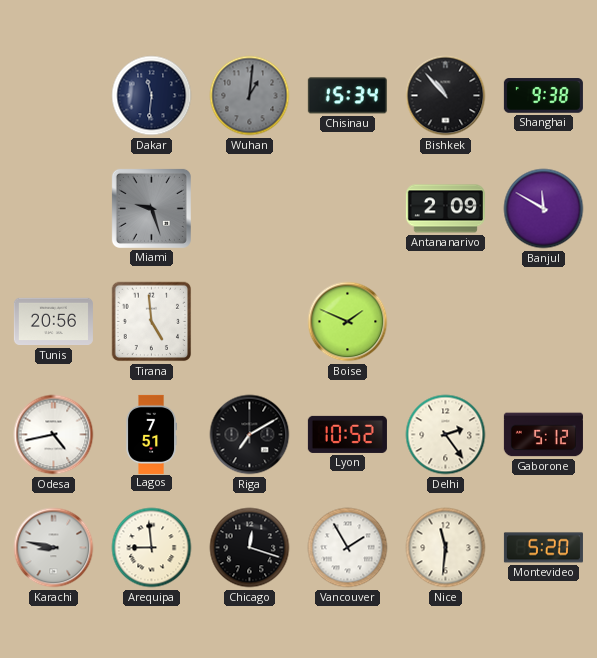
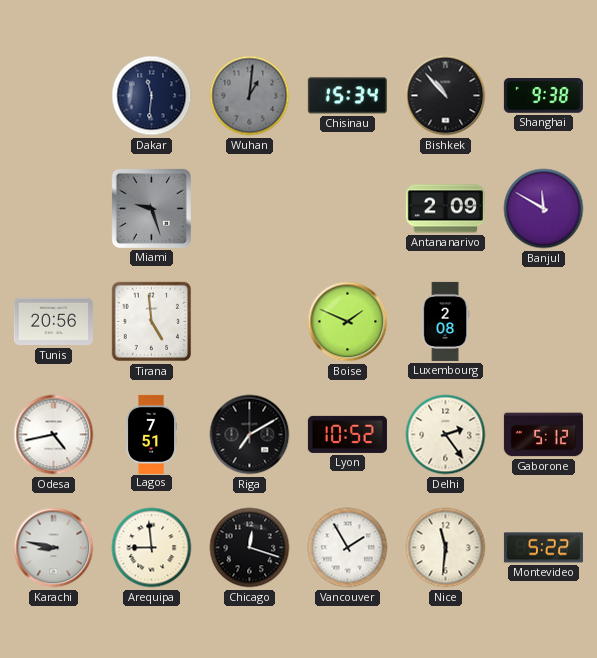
Luxembourg: none -> 2:08
Montevideo: 5:20 -> 5:22
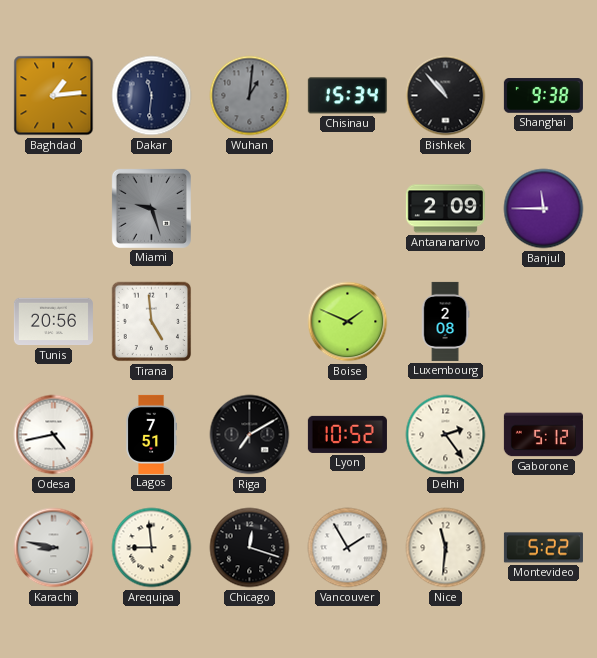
Baghdad: none -> 1:14
Banjul: 11:50 -> 11:45
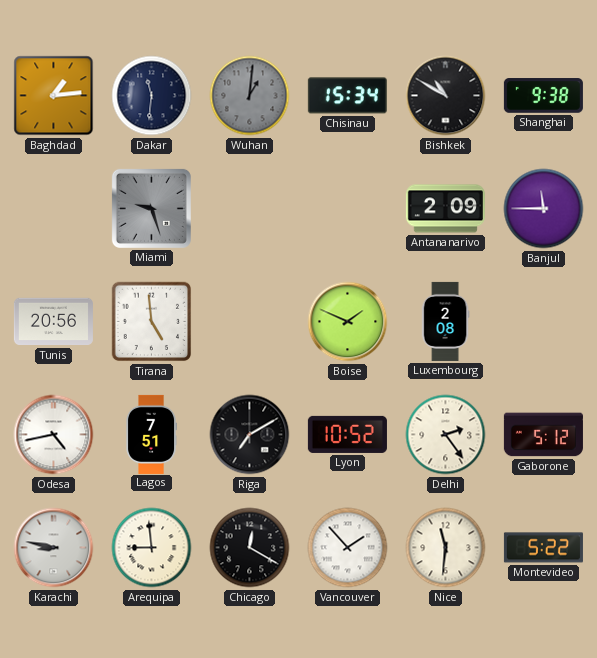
Bishkek: 10:53 -> 10:50
Chicago: 12:18 -> 12:20
Vancouver: 1:55 -> 1:53
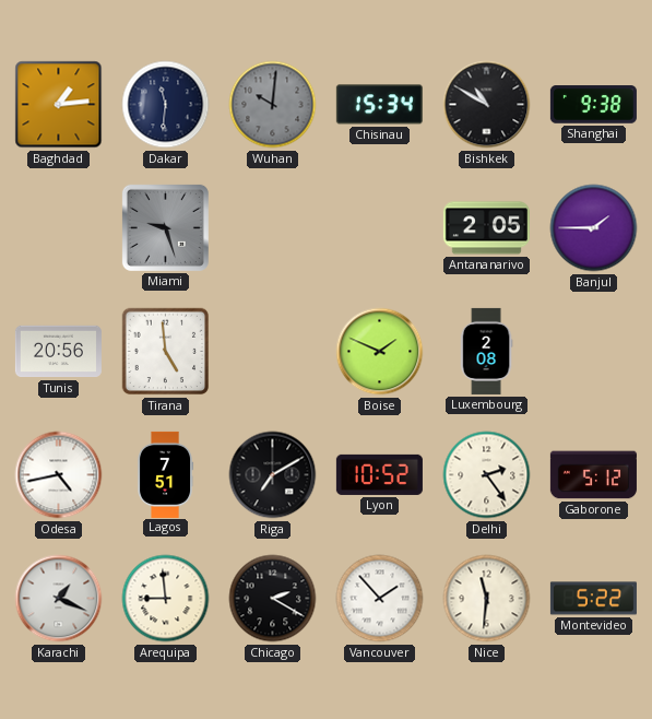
Wuhan: 1:01 -> 10:01
Antananarivo: 2:09 -> 2:05
Banjul: 11:45 -> 1:45
Karachi: 8:47 -> 1:19
Chicago: 12:20 -> 2:20
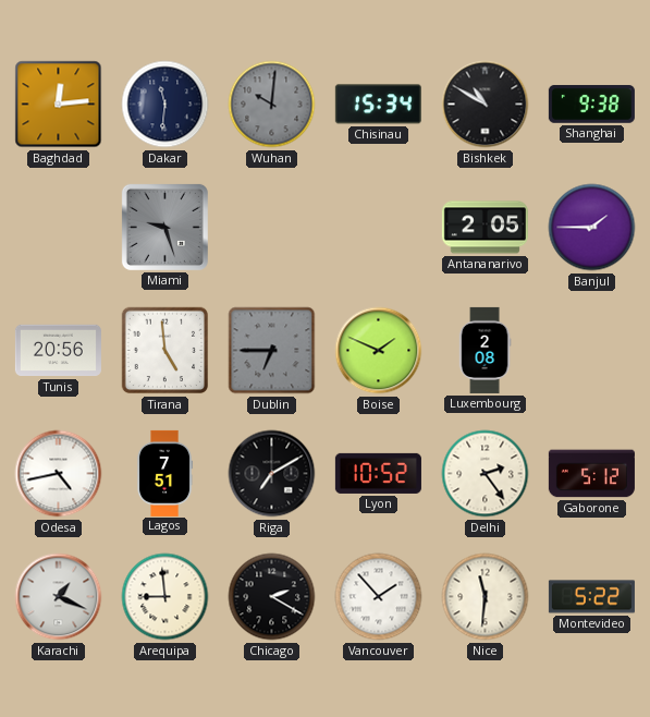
Baghdad: 1:14 -> 12:14
Dublin: none -> 6:45
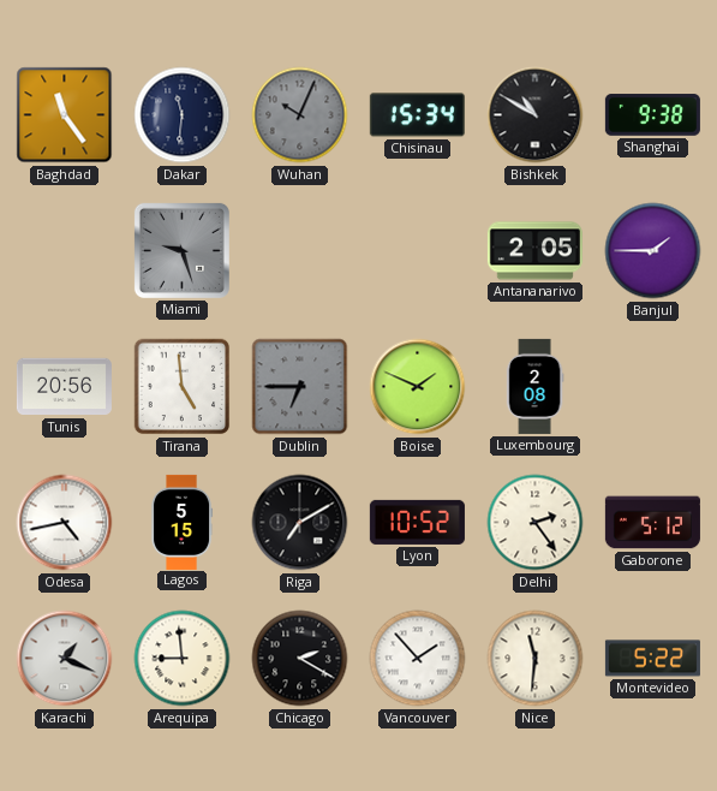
Baghdad: 12:14 -> 11:24
Wuhan: 10:01 -> 10:04
Lagos: 7:51 -> 5:15
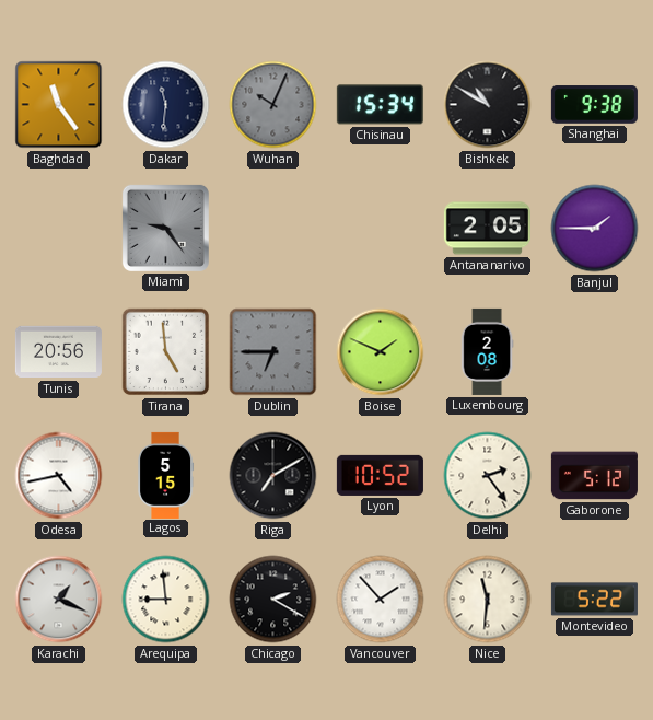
Miami: 9:27 -> 9:24
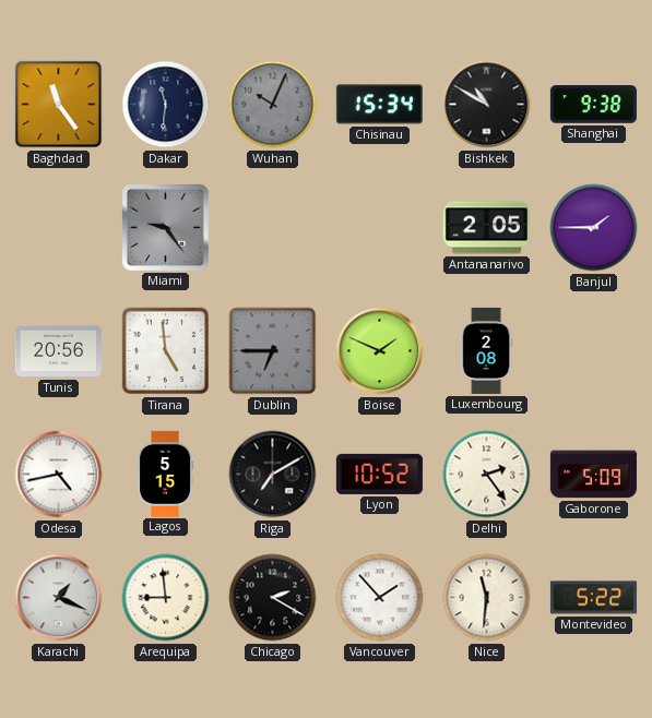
Gaborone: 5:12 -> 5:09
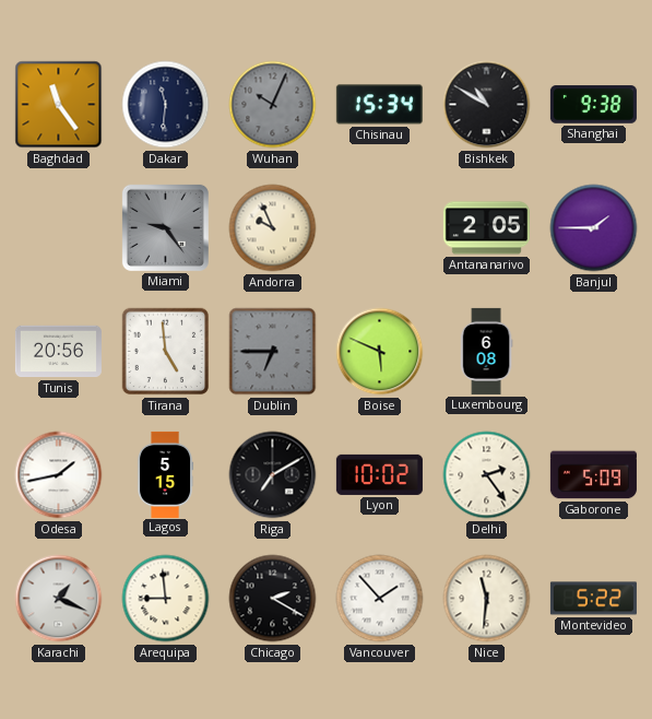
Andorra: none -> 9:56
Boise: 1:49 -> 5:49
Luxembourg: 2:08 -> 6:08
Odesa: 4:43 -> 1:43
Lyon: 10:52 -> 10:02
